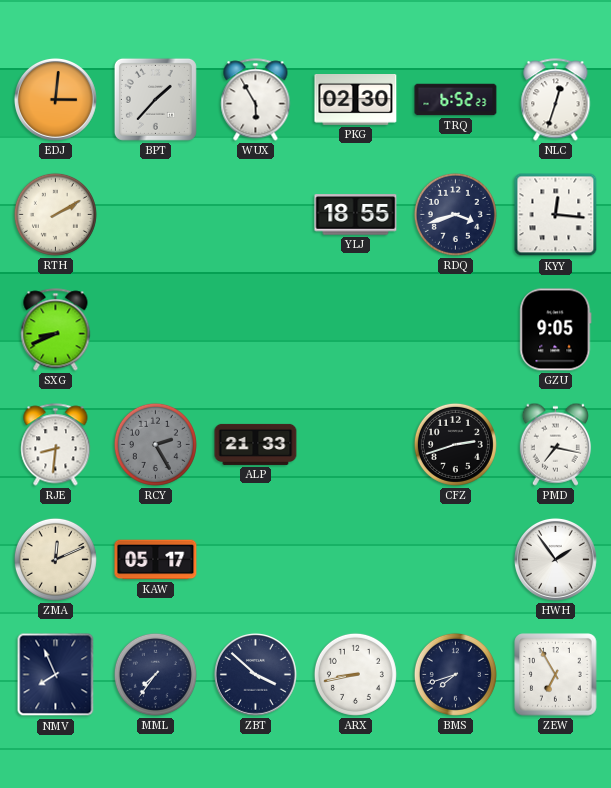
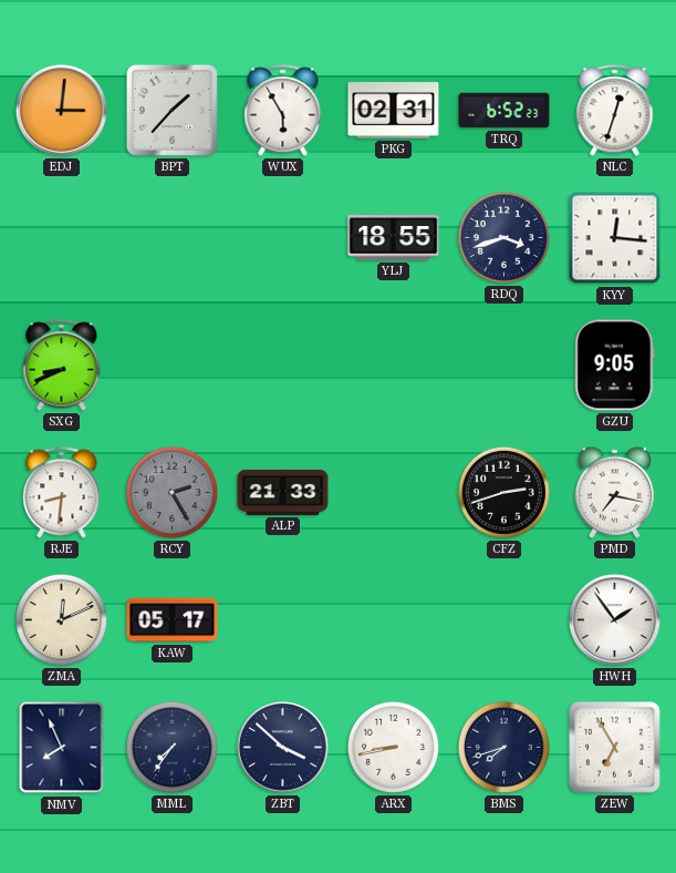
PKG: 02:30 -> 02:31
RTH: 2:10 -> none
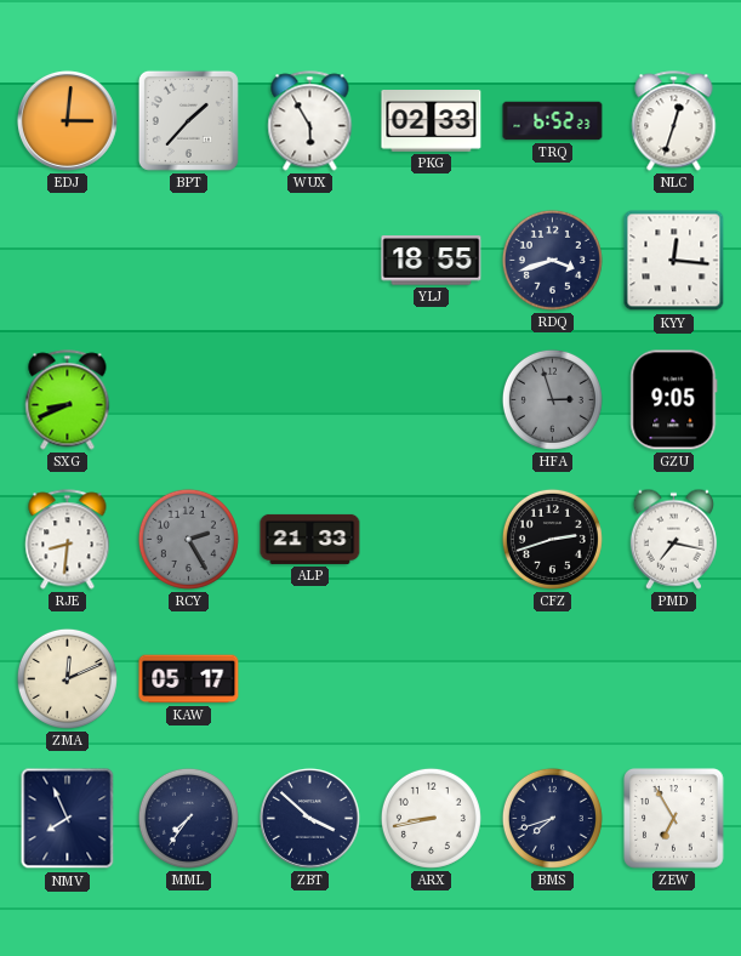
PKG: 02:31 -> 02:33
HFA: none -> 2:57
HWH: 1:54 -> none
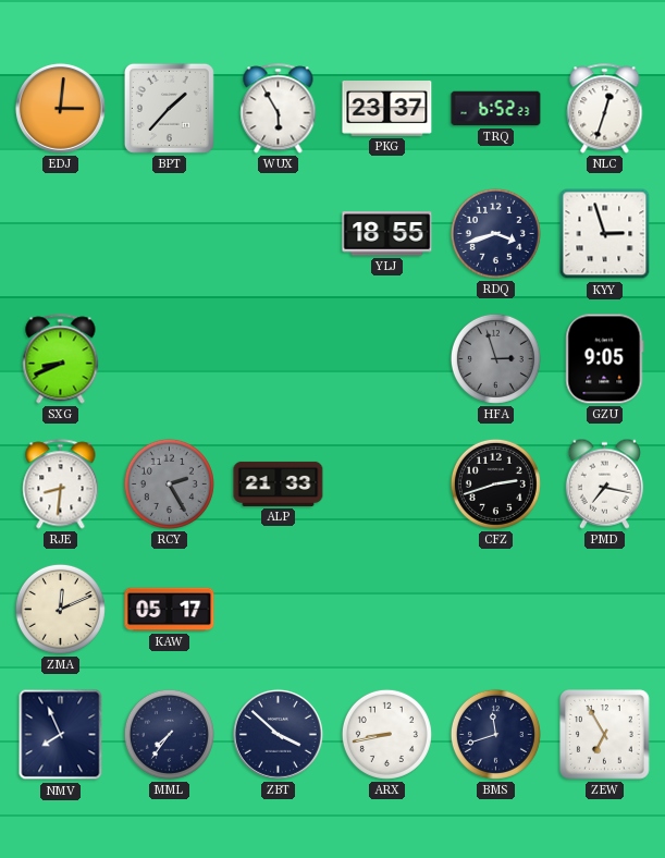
PKG: 02:33 -> 23:37
KYY: 12:16 -> 2:57
BMS: 7:42 -> 11:42
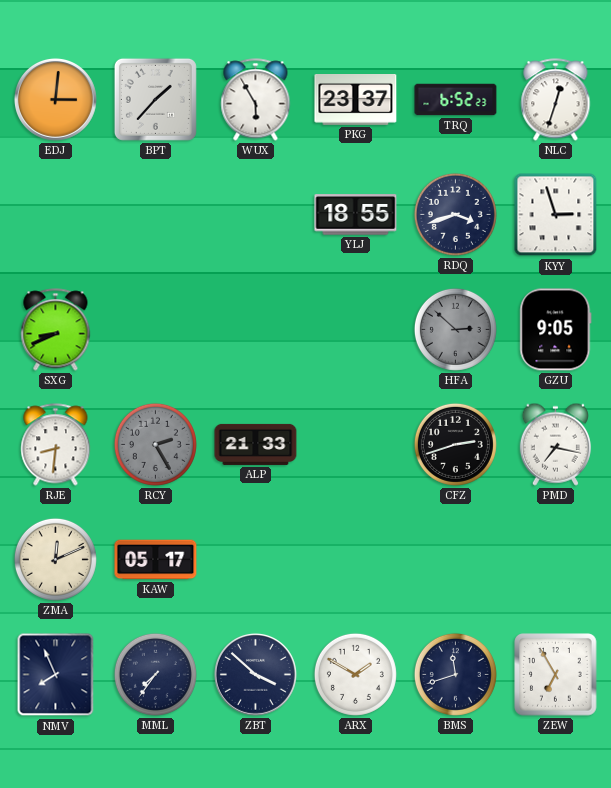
HFA: 2:57 -> 2:52
ARX: 8:43 -> 1:50
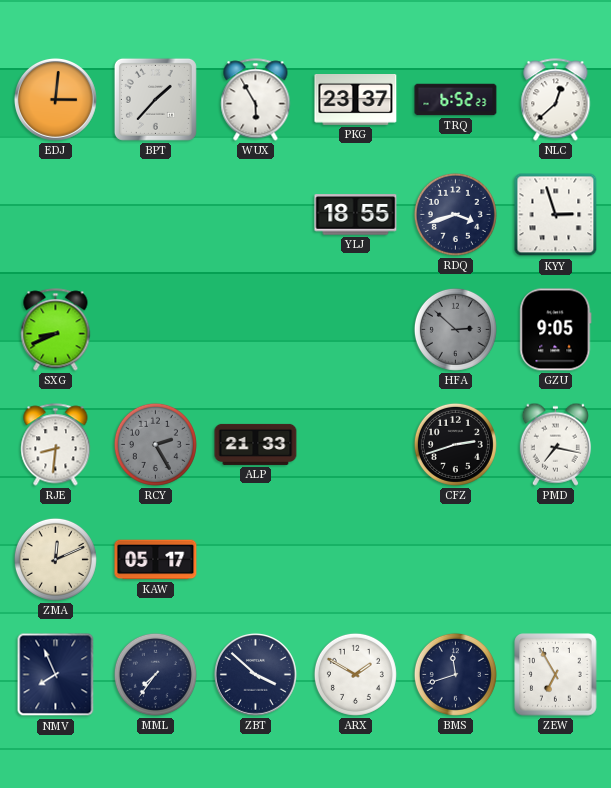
NLC: 12:33 -> 12:38
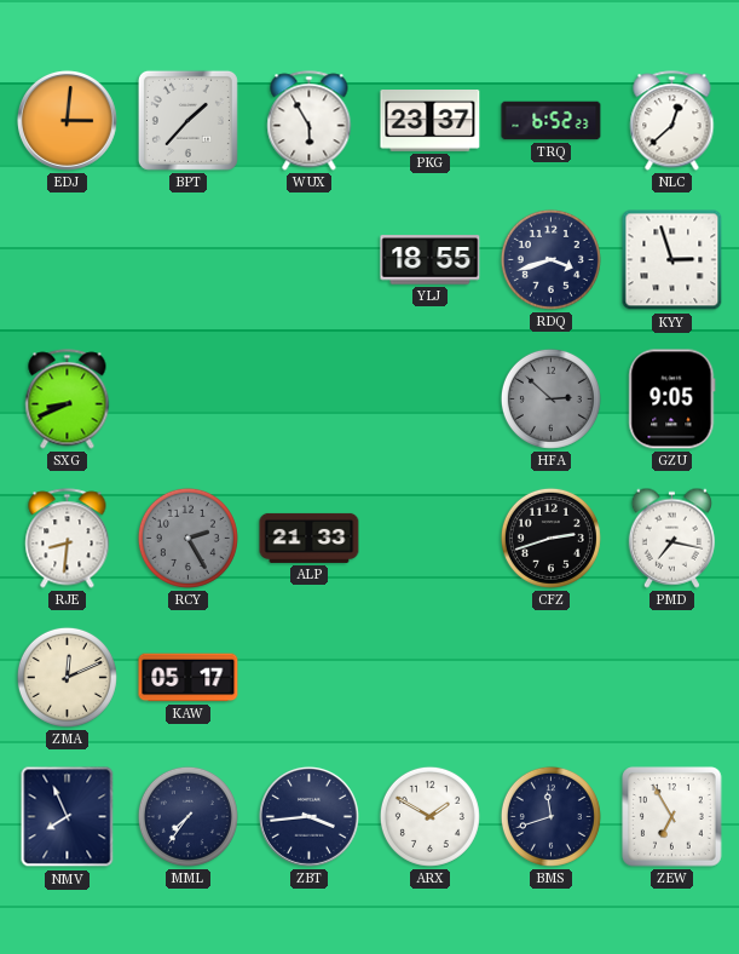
ZBT: 3:52 -> 3:44
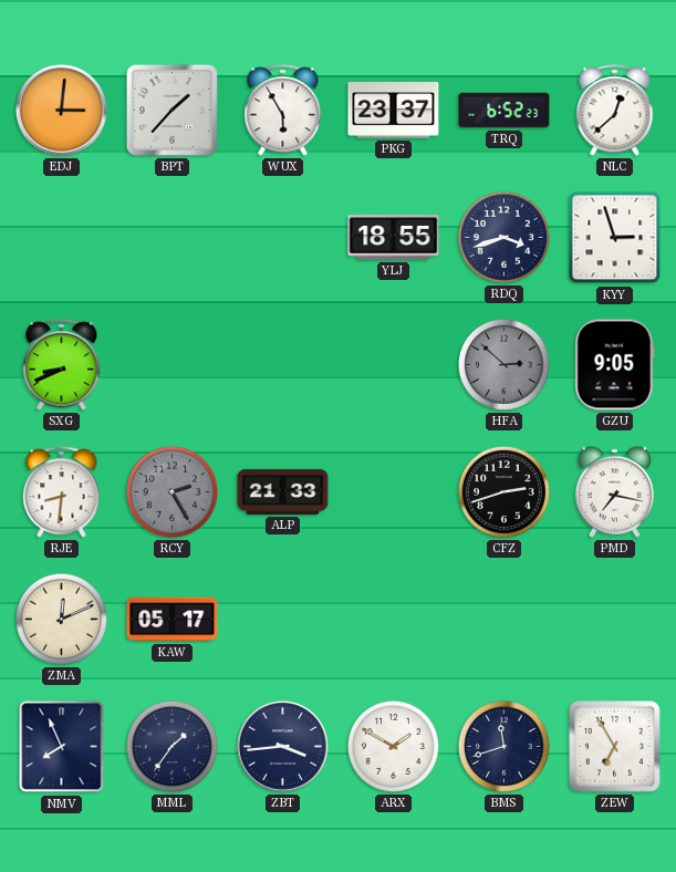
MML: 7:36 -> 1:36
